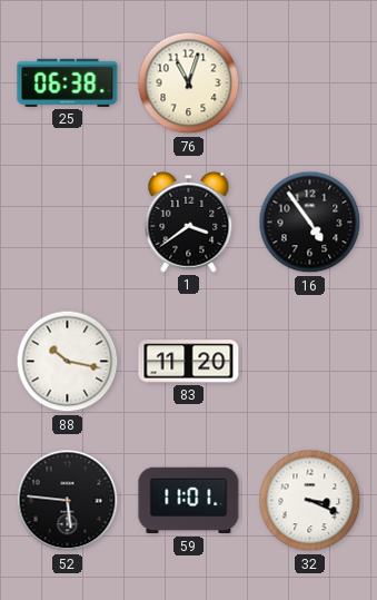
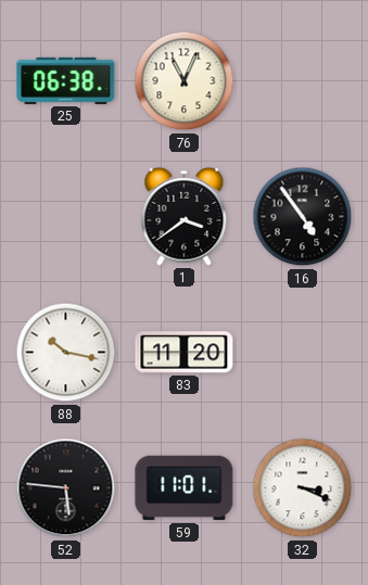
76: 11:03 -> 11:04
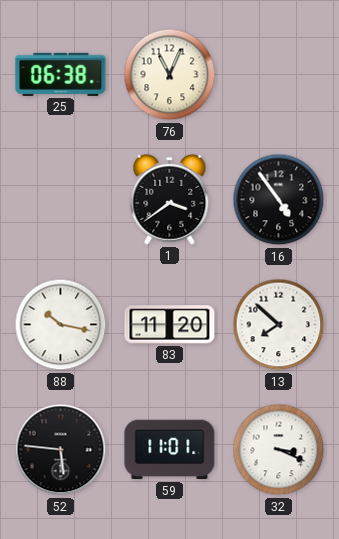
13: none -> 7:52
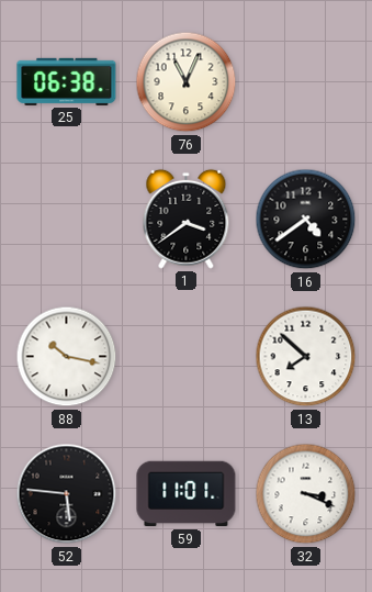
16: 4:54 -> 4:39
83: 11:20 -> none
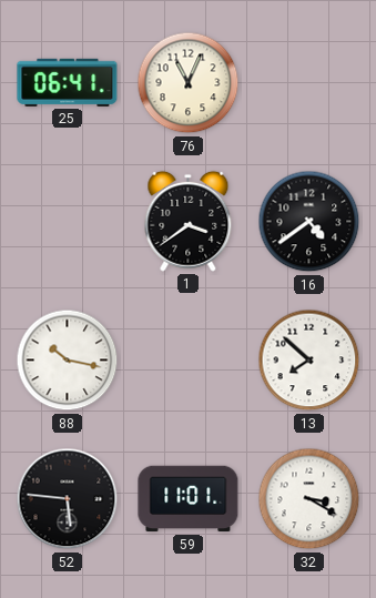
25: 06:38 -> 06:41
32: 3:19 -> 3:20
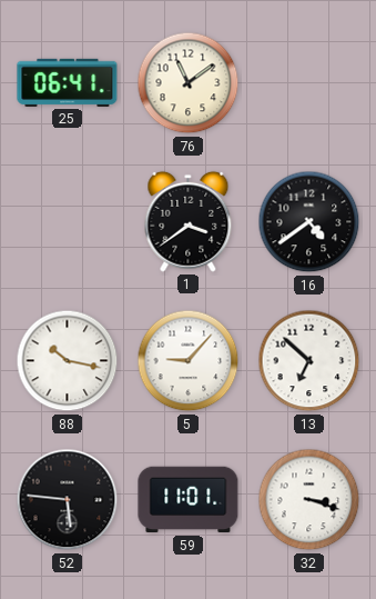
76: 11:04 -> 11:09
5: none -> 9:07
13: 7:52 -> 6:52
32: 3:20 -> 3:18
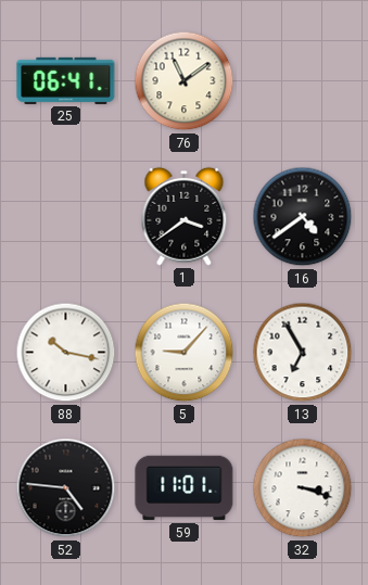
13: 6:52 -> 6:55
52: 5:46 -> 4:46
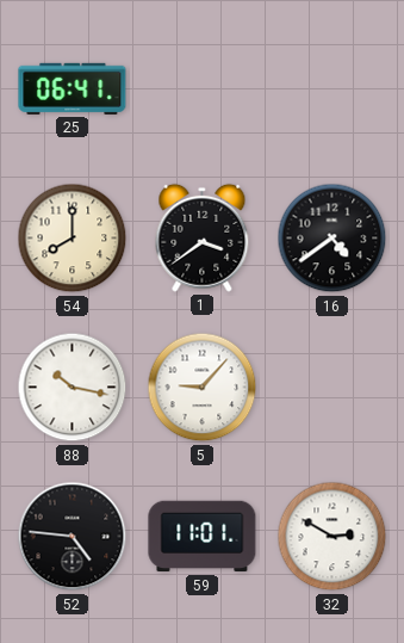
76: 11:09 -> none
54: none -> 8:00
13: 6:55 -> none
32: 3:18 -> 2:50
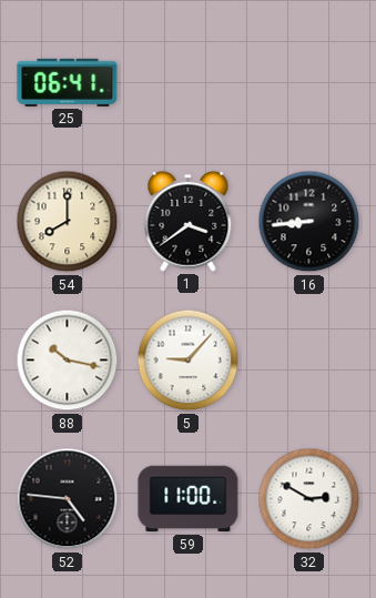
16: 4:39 -> 8:44
59: 11:01 -> 11:00
